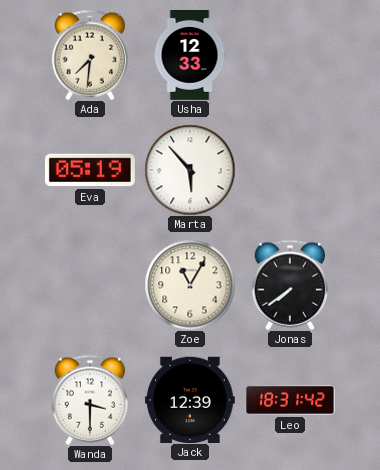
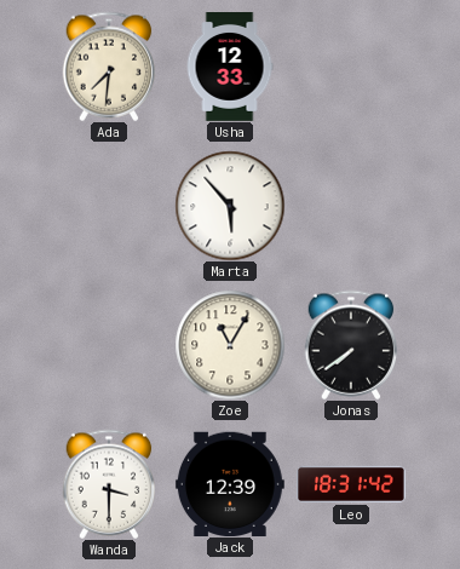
Eva: 05:19 -> none
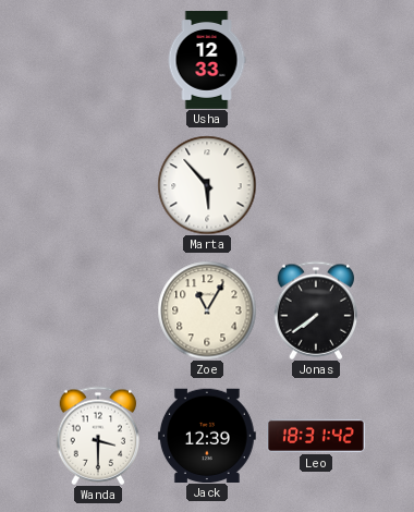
Ada: 7:31 -> none
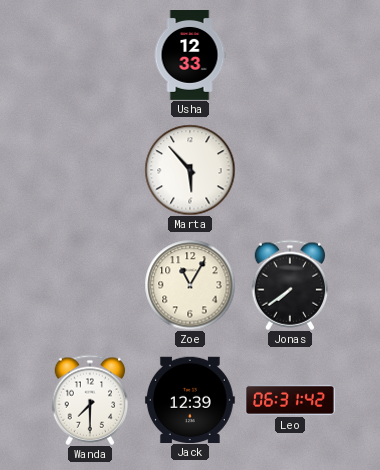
Wanda: 3:30 -> 7:30
Leo: 18:31 -> 06:31
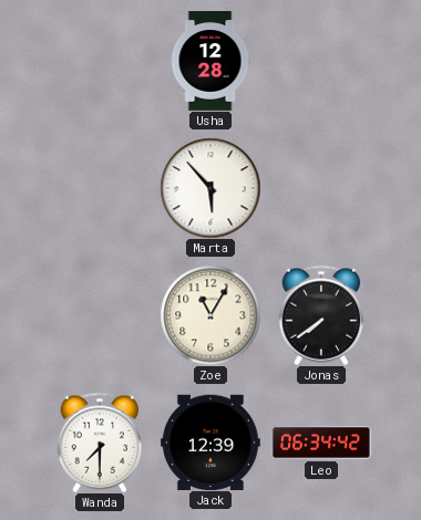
Usha: 12:33 -> 12:28
Leo: 06:31 -> 06:34
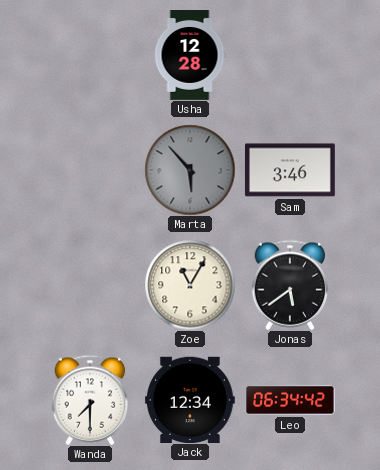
Marta dial: white -> grey
Sam: none -> 3:46
Jonas: 7:39 -> 5:39
Jack: 12:39 -> 12:34
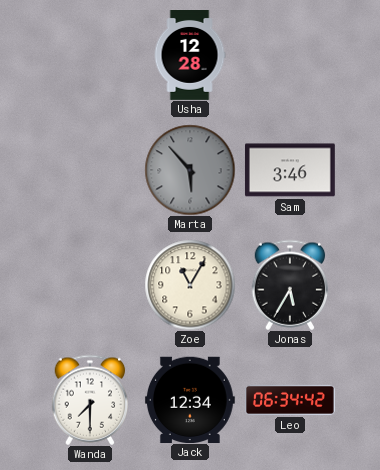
Jonas: 5:39 -> 5:35
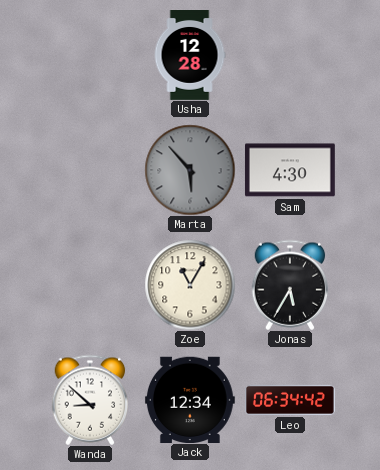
Sam: 3:46 -> 4:30
Wanda: 7:30 -> 8:52
